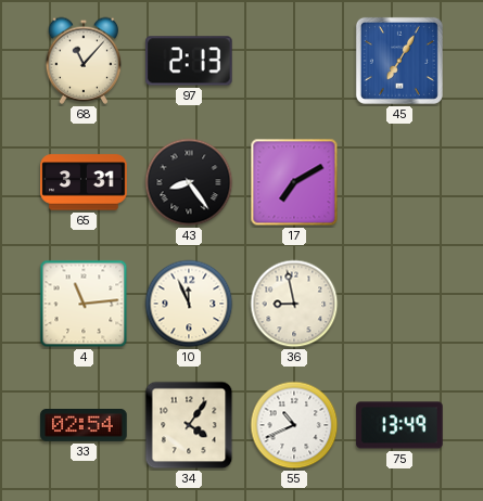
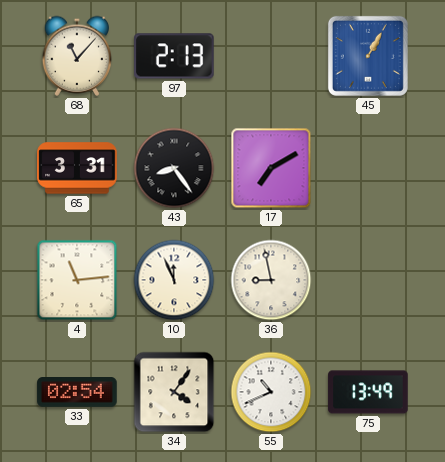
45: 7:05 -> 1:05
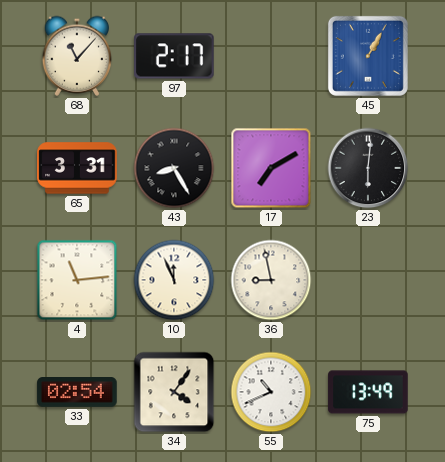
97: 2:13 -> 2:17
43: 8:24 -> 8:25
23: none -> 6:01
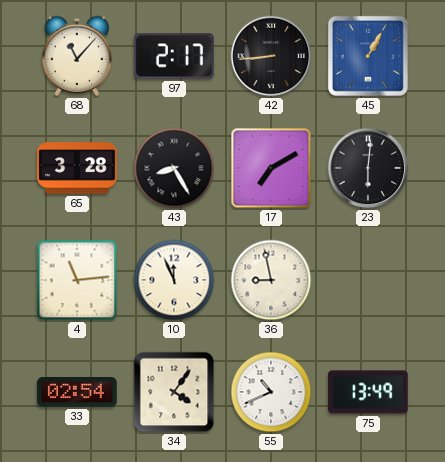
42: none -> 8:44
65: 3:31 -> 3:28
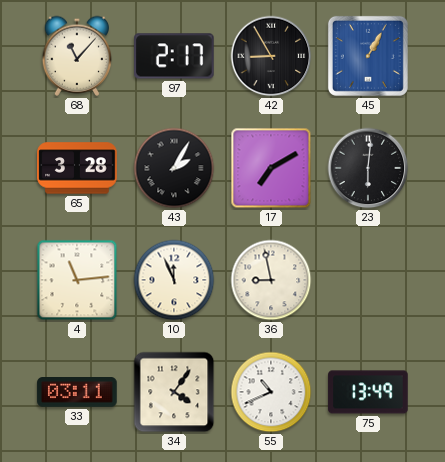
42: 8:44 -> 8:55
43: 8:25 -> 2:05
33: 02:54 -> 03:11
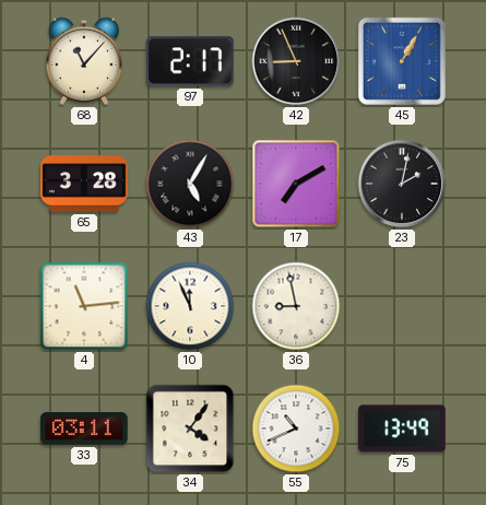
42: 8:55 -> 8:56
43: 2:05 -> 5:05
23: 6:01 -> 2:02
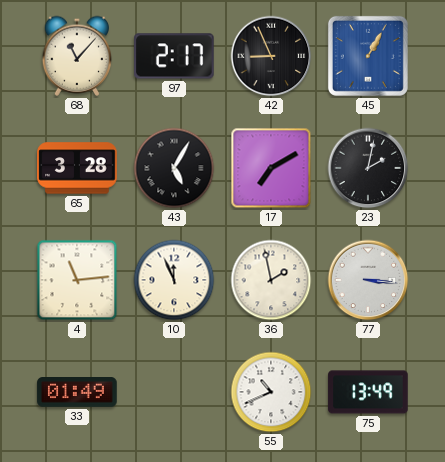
36: 8:58 -> 1:58
77: none -> 3:16
33: 03:11 -> 01:49
34: 4:06 -> none
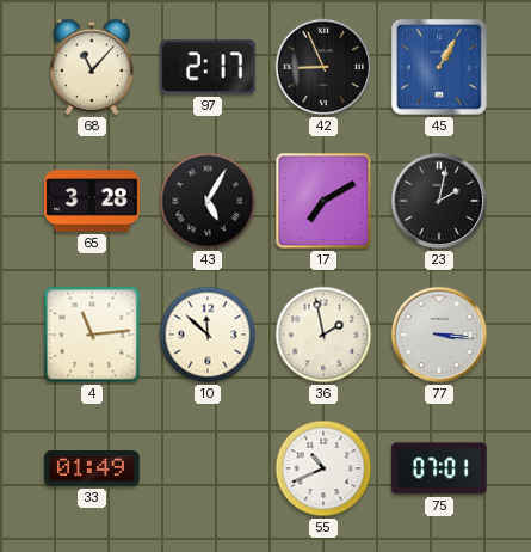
10: 11:56 -> 11:52
75: 13:49 -> 07:01
